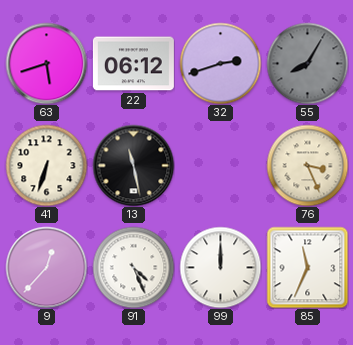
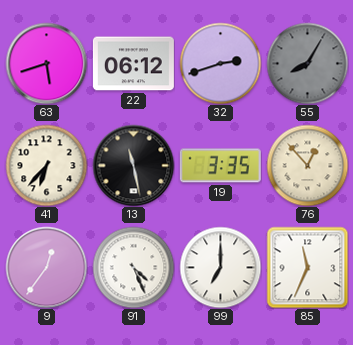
41: 6:33 -> 6:37
19: none -> 3:35
76: 3:26 -> 12:53
9: 12:37 -> 12:36
99: 12:00 -> 7:00
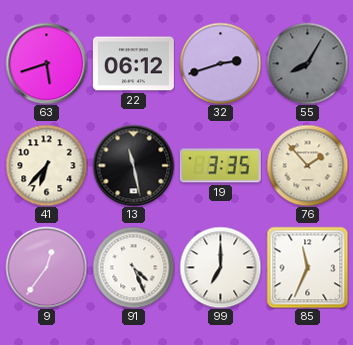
76: 12:53 -> 1:53
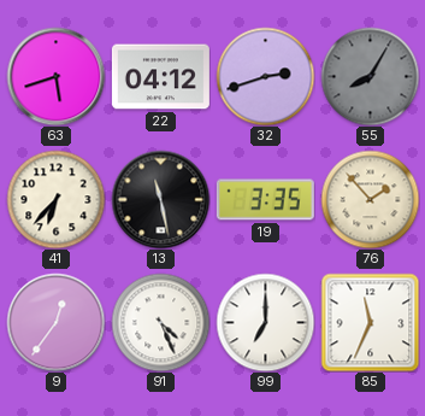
22: 06:12 -> 04:12
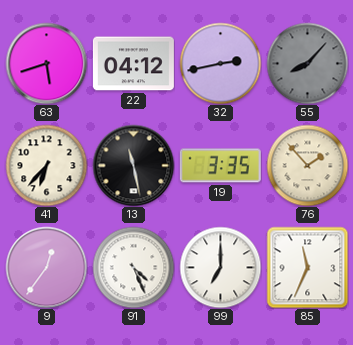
32: 2:42 -> 2:43
55: 8:05 -> 8:07
